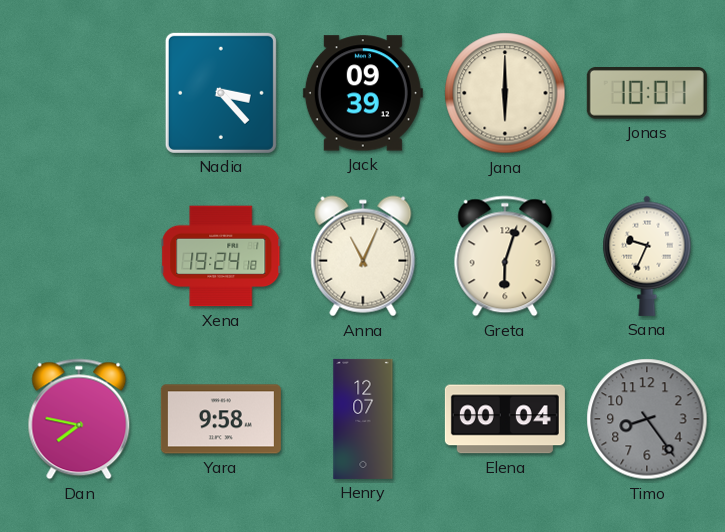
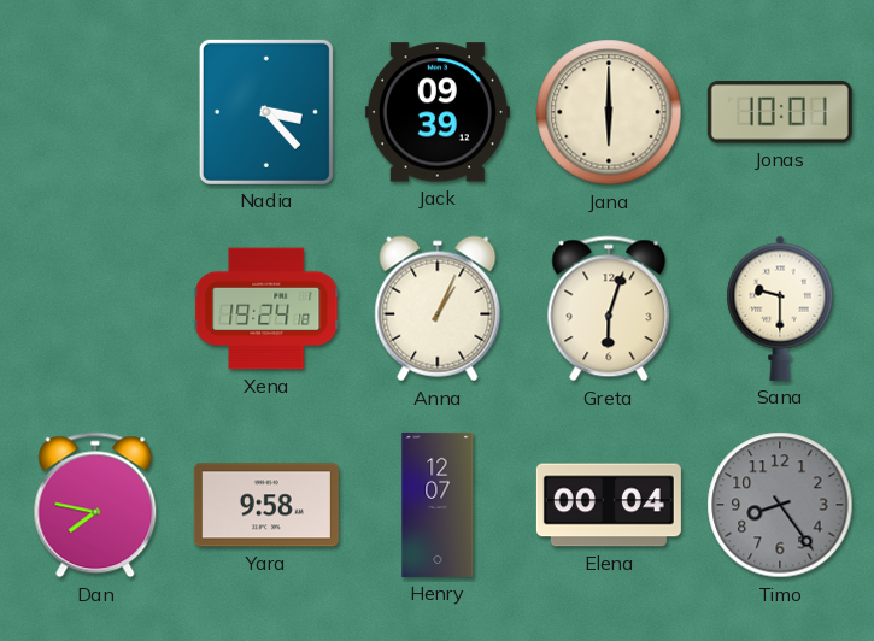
Anna: 11:04 -> 1:04
Sana: 9:34 -> 9:30
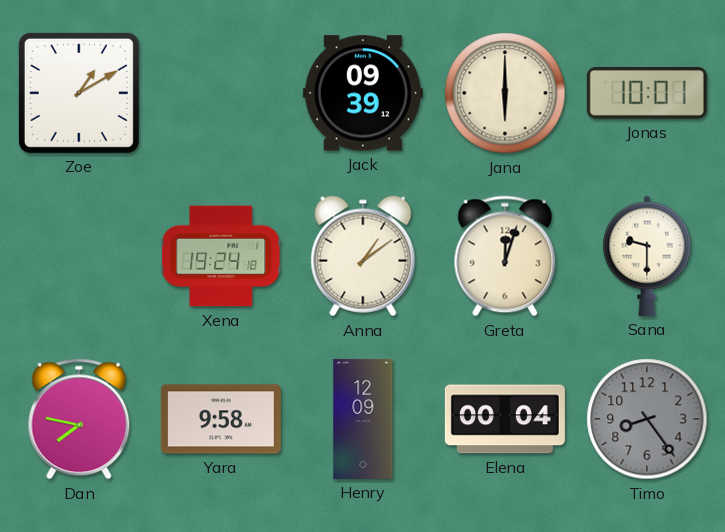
Zoe: none -> 1:10
Nadia: 3:23 -> none
Anna: 1:04 -> 1:09
Greta: 6:03 -> 12:03
Henry: 12:07 -> 12:09
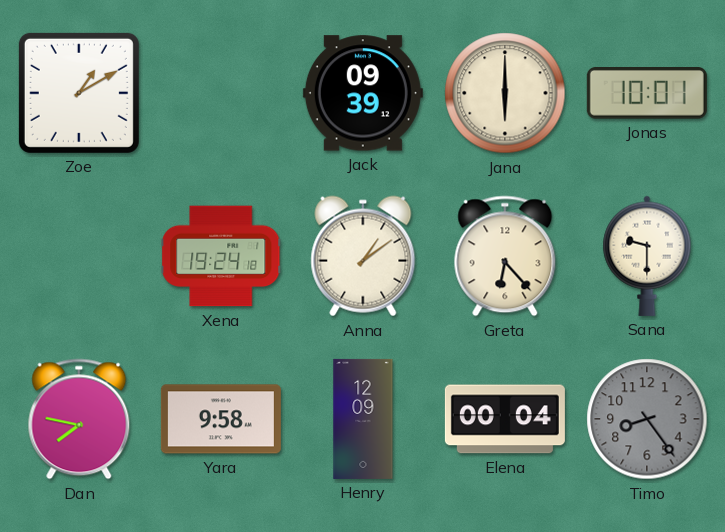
Greta: 12:03 -> 6:23
